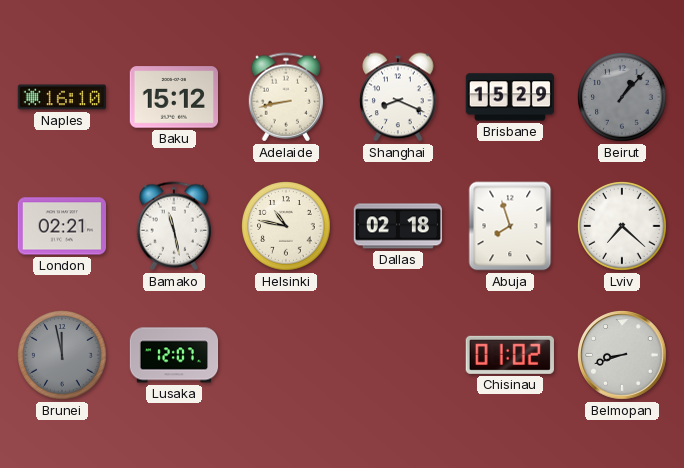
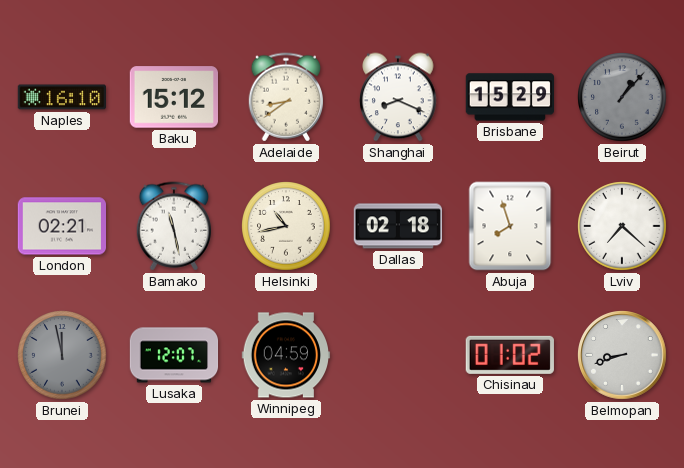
Adelaide: 8:43 -> 8:39
Helsinki: 10:47 -> 10:43
Winnipeg: none -> 04:59
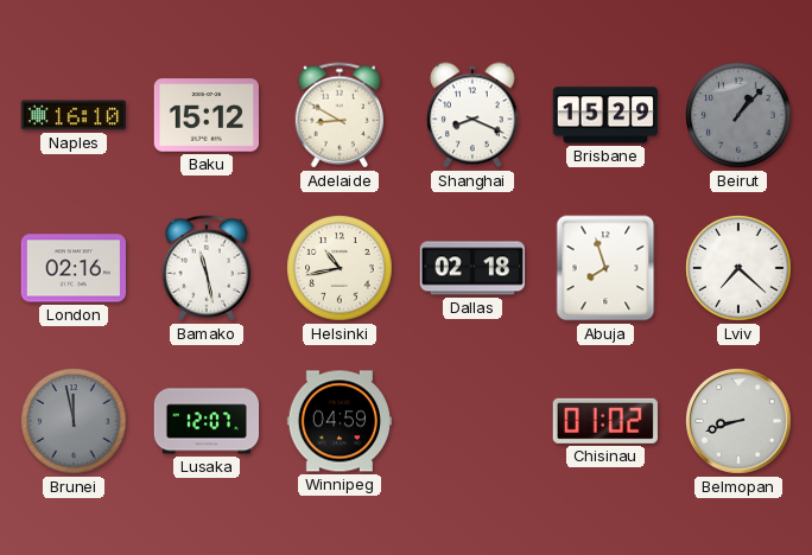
Adelaide: 8:39 -> 8:50
London: 02:21 -> 02:16
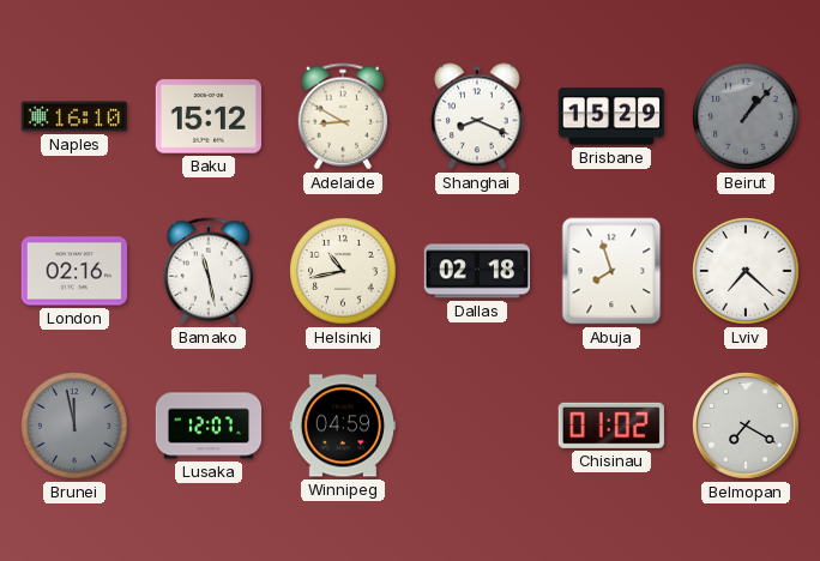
Belmopan: 8:42 -> 7:20
